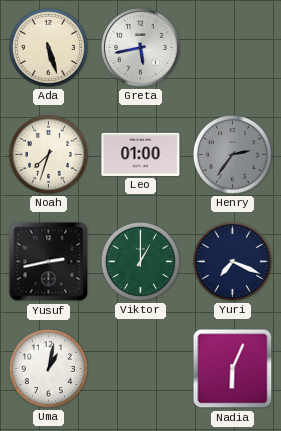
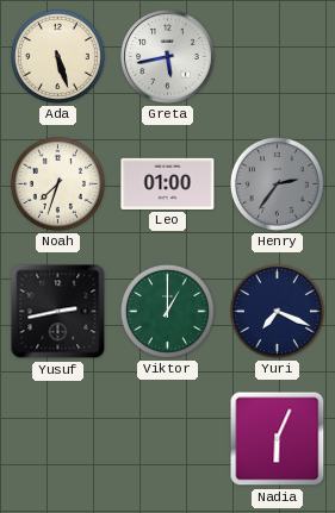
Uma: 1:02 -> none
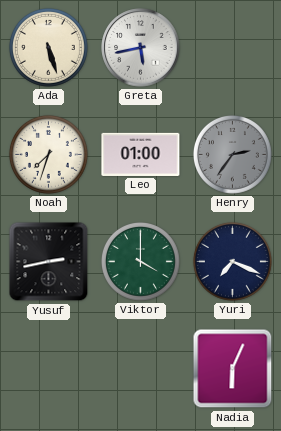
Viktor: 1:00 -> 4:00
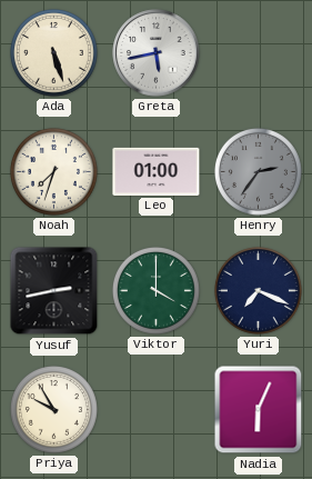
Priya: none -> 9:55
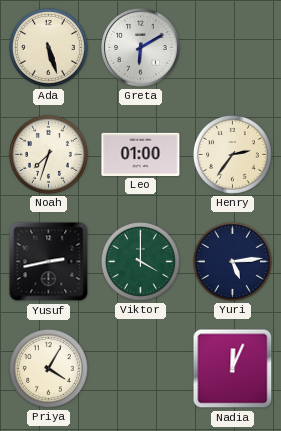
Greta: 5:43 -> 6:10
Henry dial: grey -> cream
Yuri: 7:19 -> 5:14
Priya: 9:55 -> 4:05
Nadia: 6:04 -> 12:04
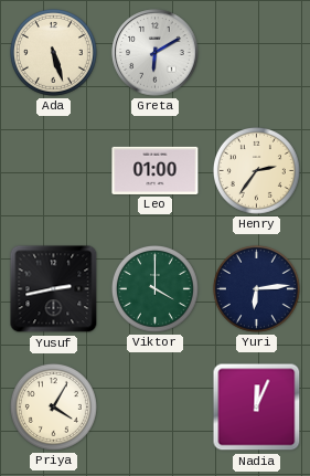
Noah: 7:33 -> none
Yuri: 5:14 -> 6:14
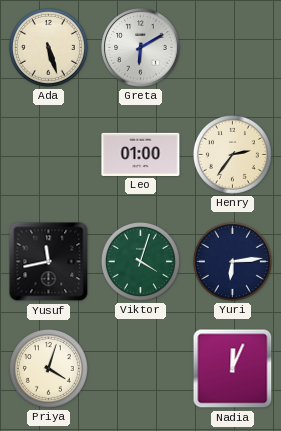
Yusuf: 2:43 -> 11:43
Viktor: 4:00 -> 4:03
Priya: 4:05 -> 4:03
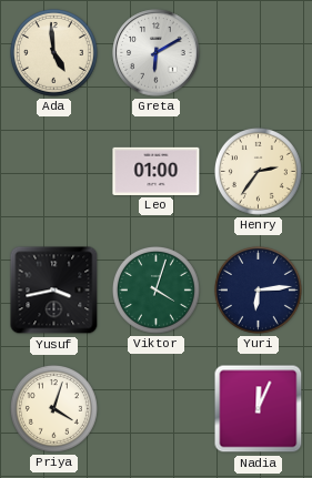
Ada: 5:27 -> 4:59
Yusuf: 11:43 -> 3:43
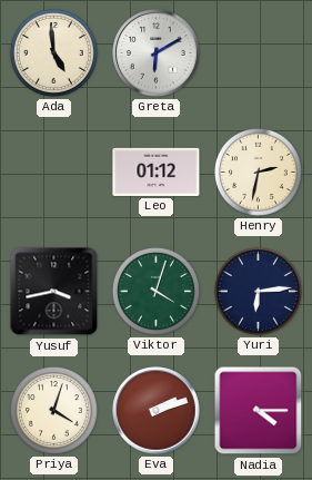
Leo: 01:00 -> 01:12
Henry: 2:36 -> 2:32
Eva: none -> 2:12
Nadia: 12:04 -> 4:15
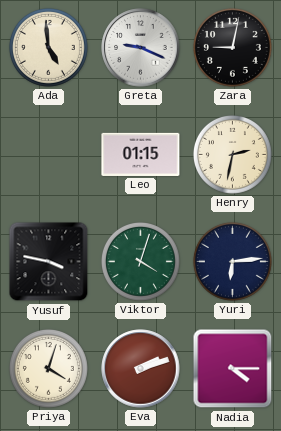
Greta: 6:10 -> 9:19
Zara: none -> 9:02
Leo: 01:12 -> 01:15
Yusuf: 3:43 -> 3:47
